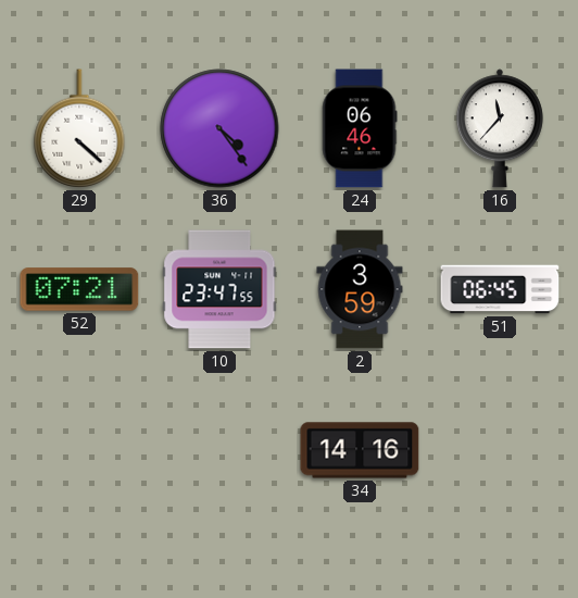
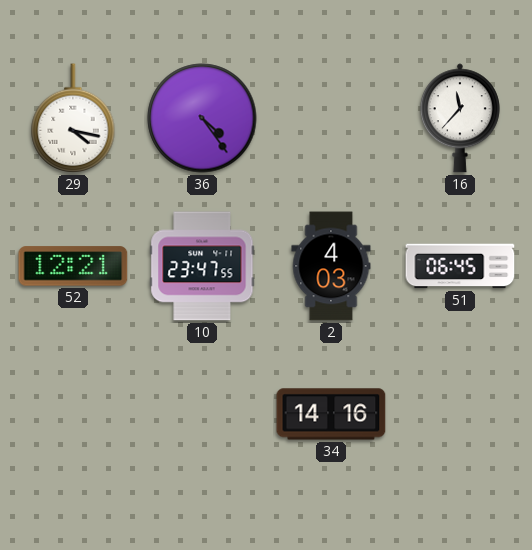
29: 4:22 -> 4:17
24: 06:46 -> none
52: 07:21 -> 12:21
2: 3:59 -> 4:03
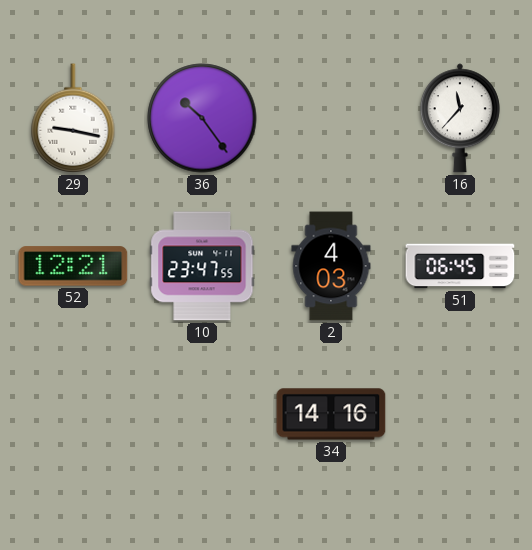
29: 4:17 -> 9:17
36: 4:24 -> 10:24
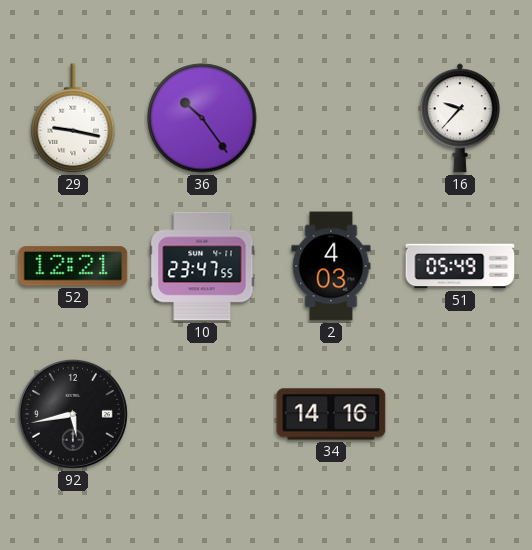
16: 11:37 -> 9:37
51: 06:45 -> 05:49
92: none -> 5:43
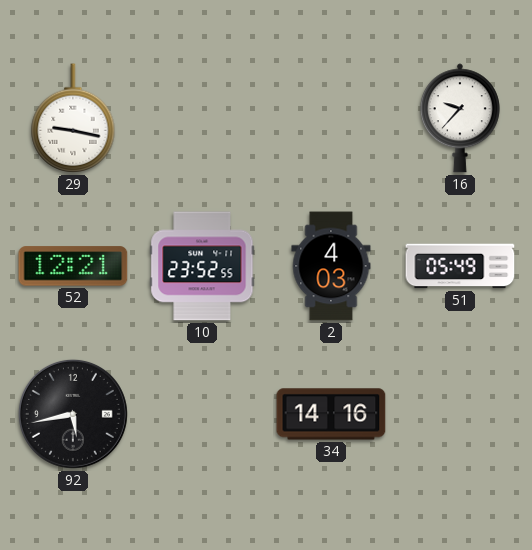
36: 10:24 -> none
10: 23:47 -> 23:52
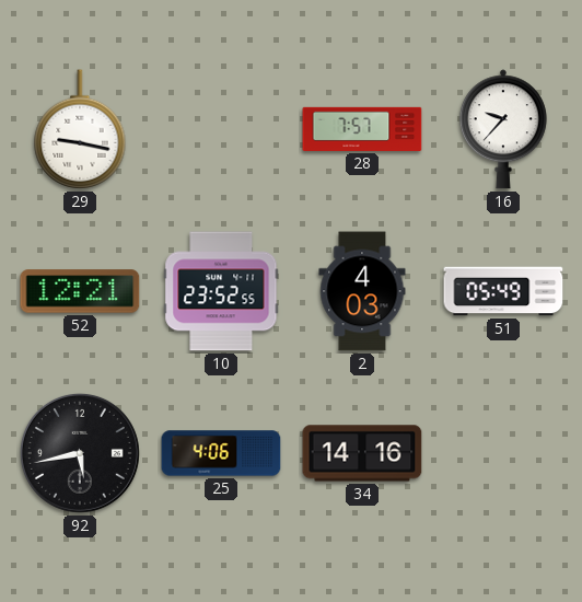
28: none -> 7:57
25: none -> 4:06
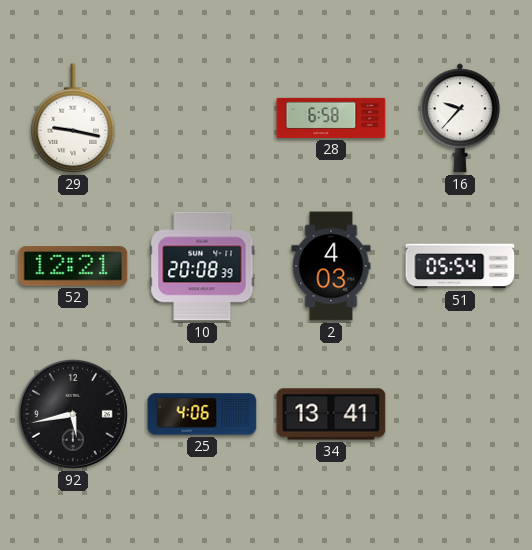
28: 7:57 -> 6:58
10: 23:52 -> 20:08
51: 05:49 -> 05:54
34: 14:16 -> 13:41
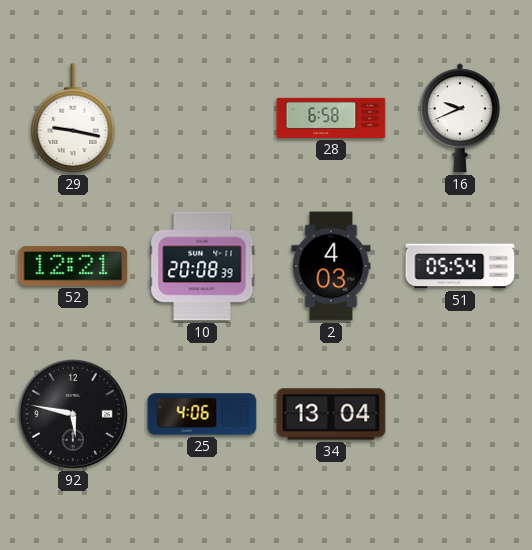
16: 9:37 -> 9:41
92: 5:43 -> 5:47
34: 13:41 -> 13:04
